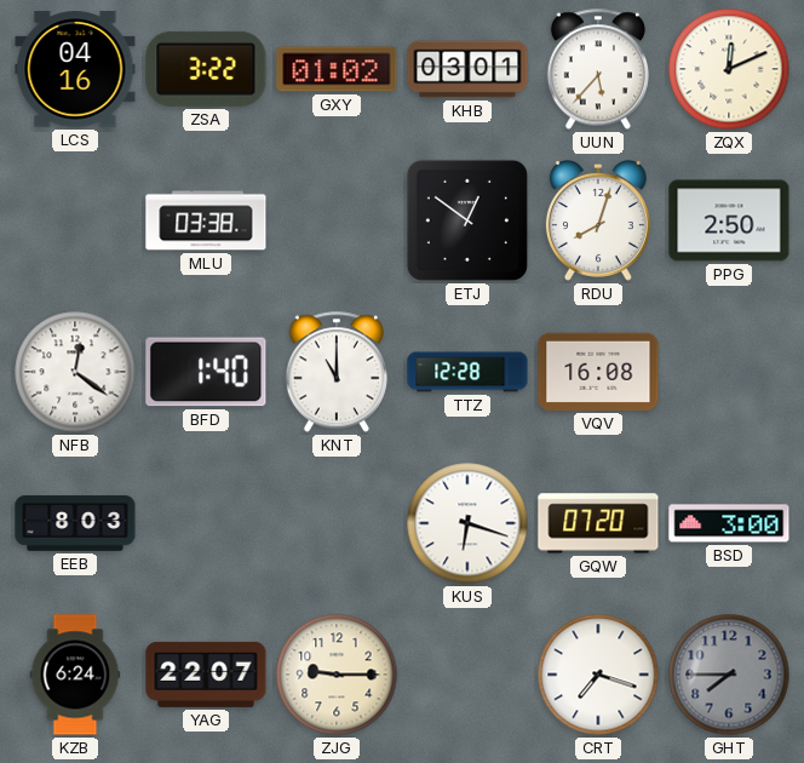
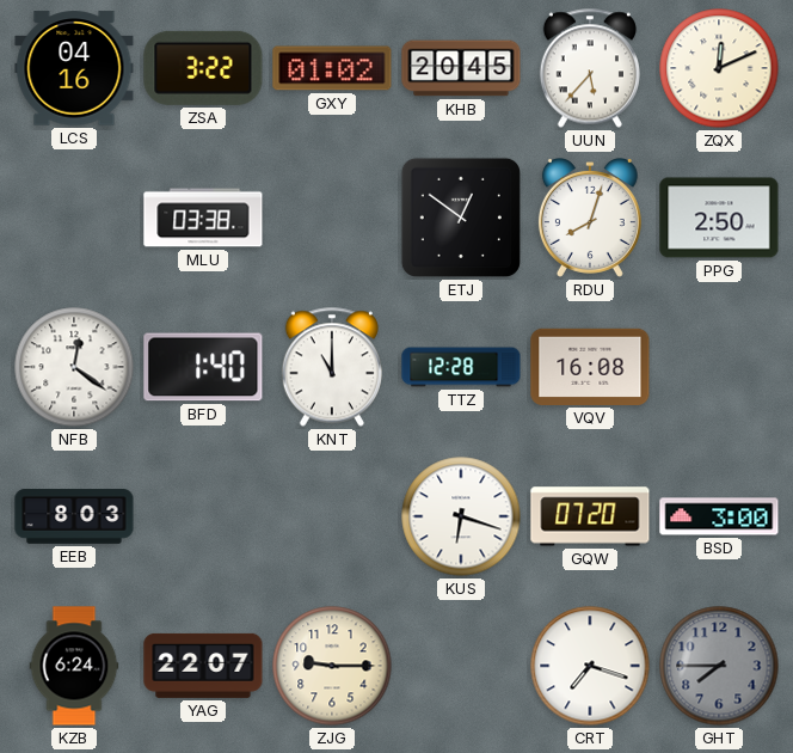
KHB: 03:01 -> 20:45
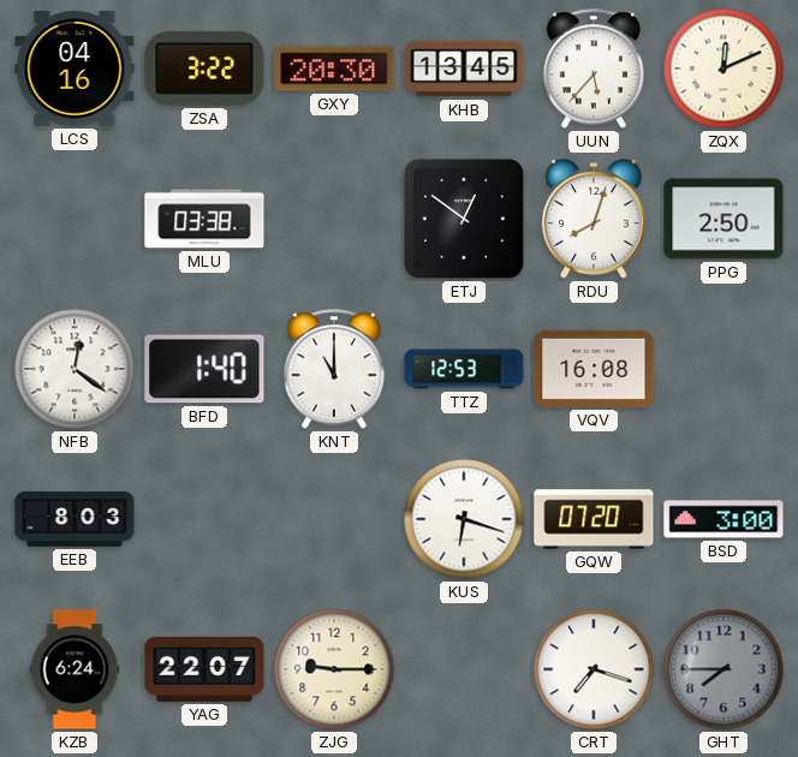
GXY: 01:02 -> 20:30
KHB: 20:45 -> 13:45
TTZ: 12:28 -> 12:53
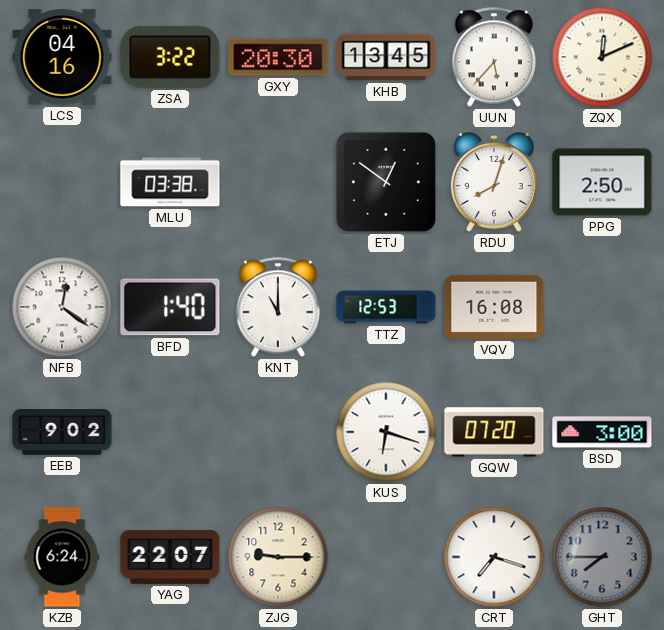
EEB: 8:03 -> 9:02
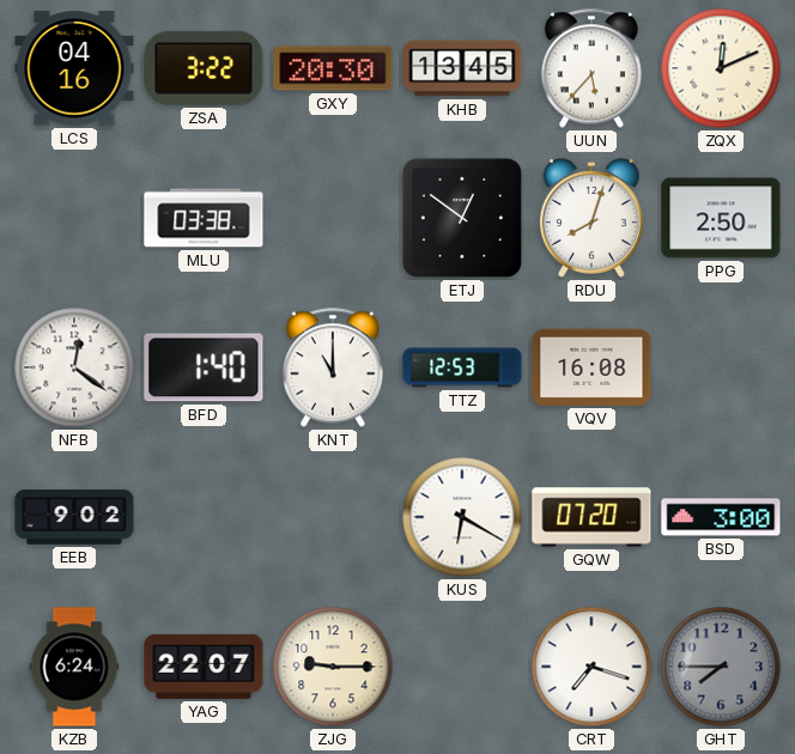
KUS: 6:18 -> 6:20
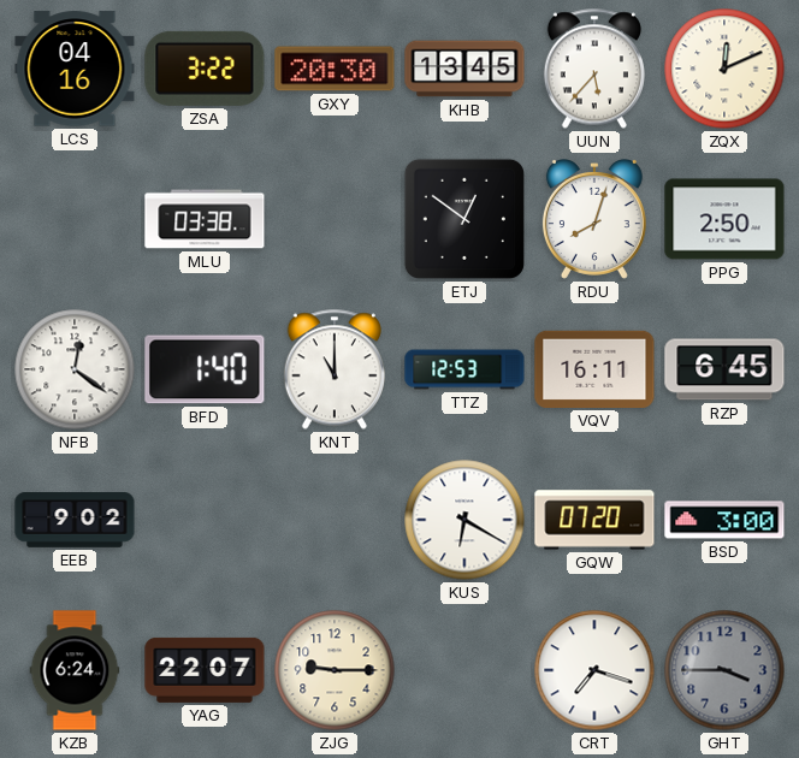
VQV: 16:08 -> 16:11
RZP: none -> 6:45
GHT: 7:45 -> 3:45
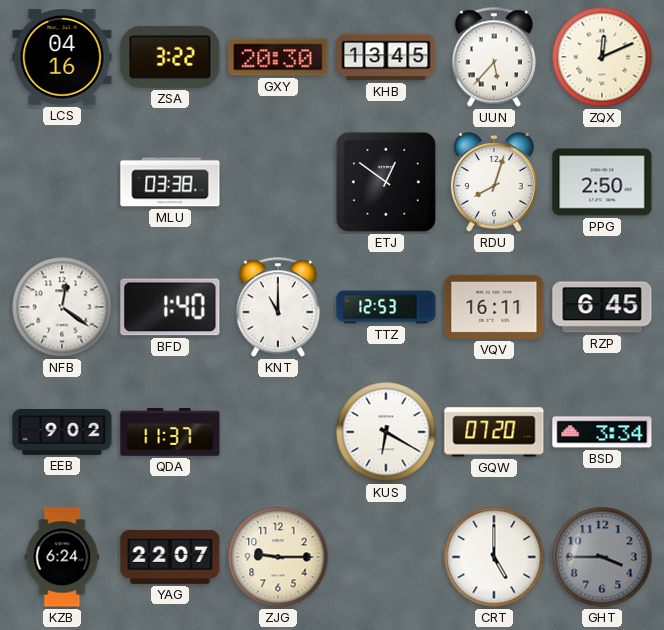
QDA: none -> 11:37
BSD: 3:00 -> 3:34
CRT: 7:18 -> 5:00
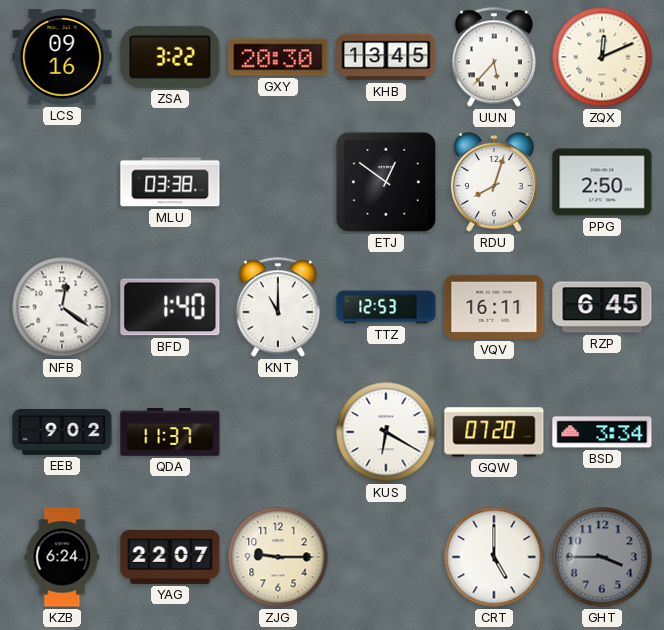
LCS: 04:16 -> 09:16
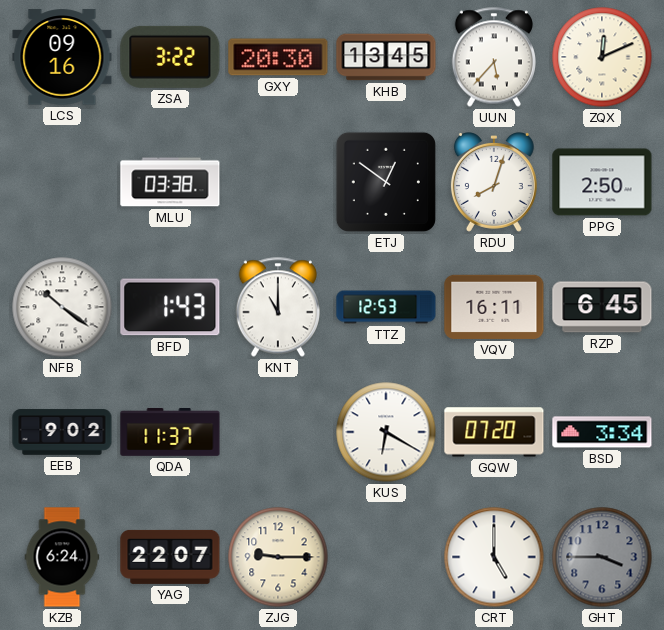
NFB: 12:21 -> 10:21
BFD: 1:40 -> 1:43
